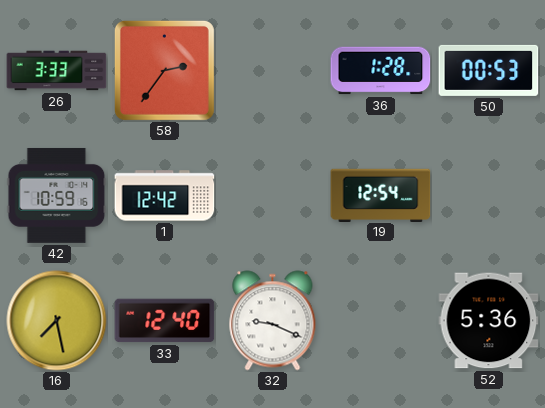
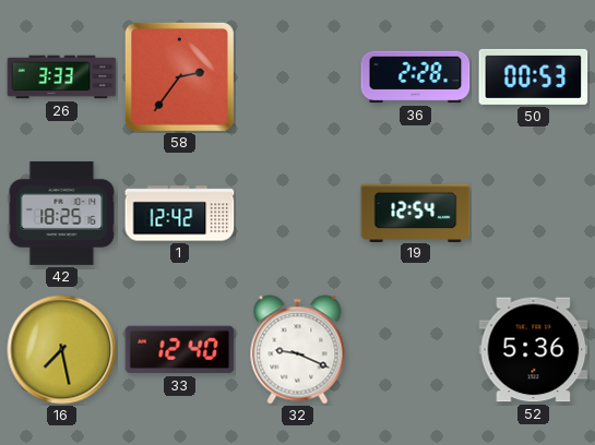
36: 1:28 -> 2:28
42: 10:59 -> 18:25
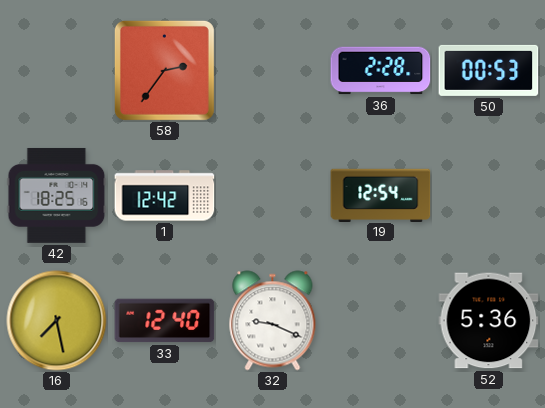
26: 3:33 -> none
